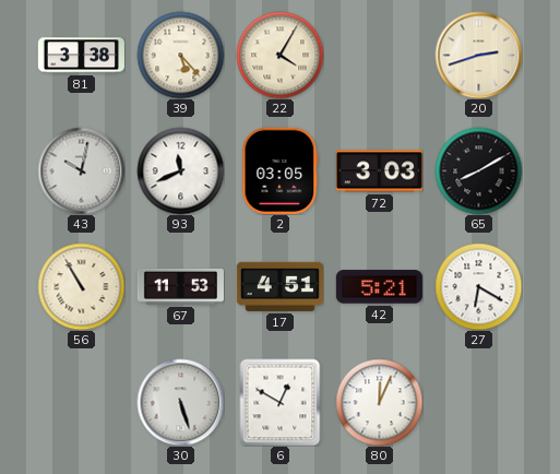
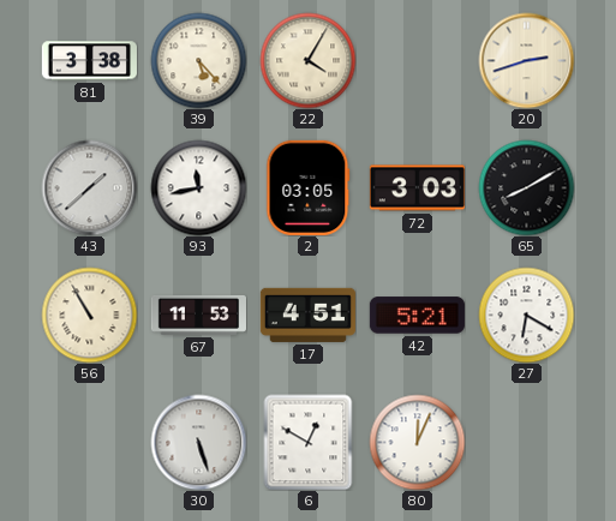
43: 10:02 -> 1:38
93: 11:41 -> 11:43
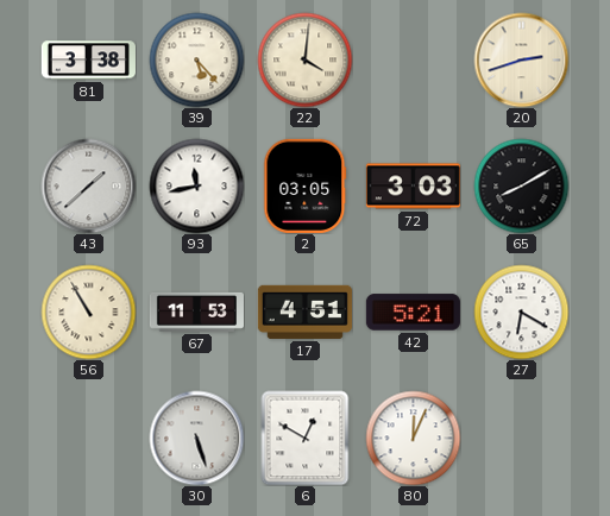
22: 4:05 -> 4:01
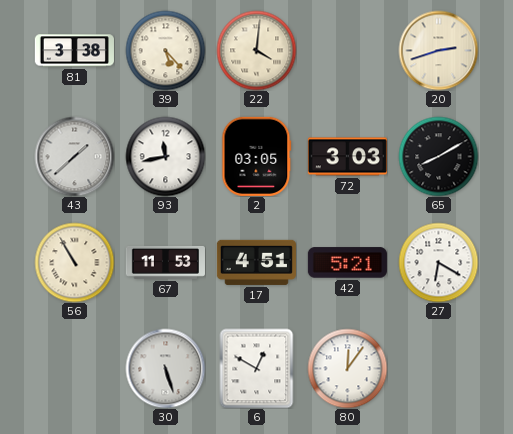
80: 12:04 -> 12:06
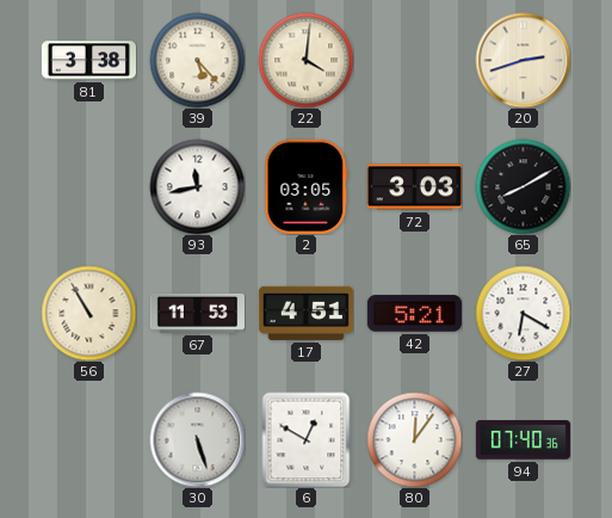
43: 1:38 -> none
94: none -> 07:40
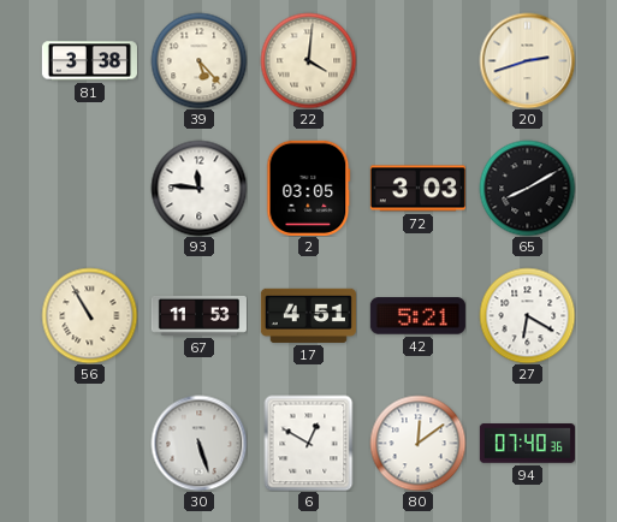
93: 11:43 -> 11:46
80: 12:06 -> 12:09
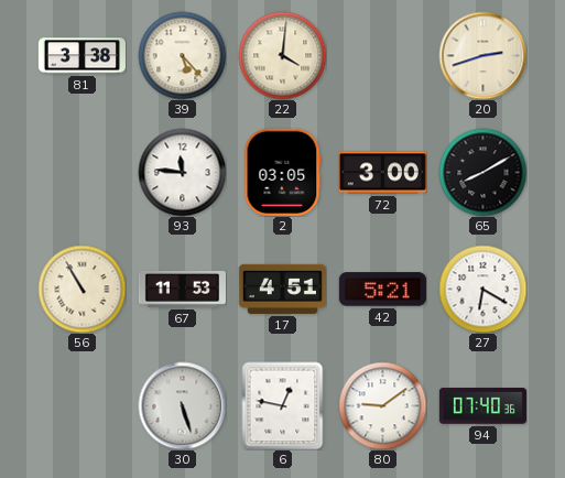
72: 3:03 -> 3:00
6: 12:50 -> 12:47
80: 12:09 -> 9:09
